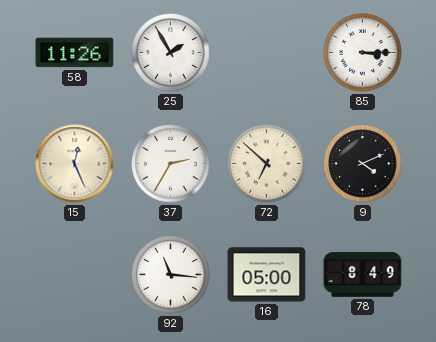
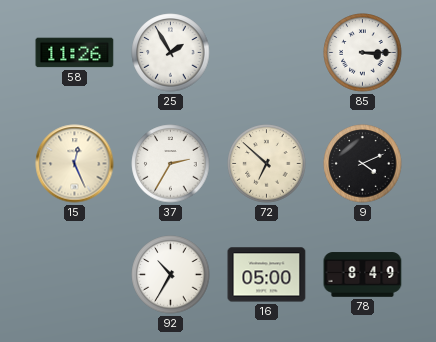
92: 11:16 -> 10:35
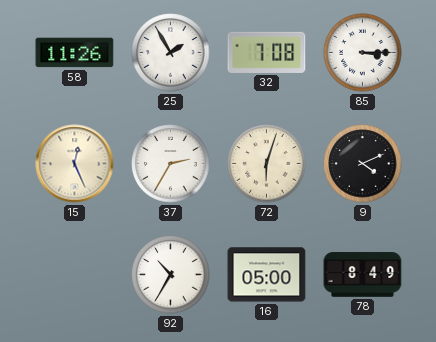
32: none -> 7:08
72: 6:52 -> 6:03
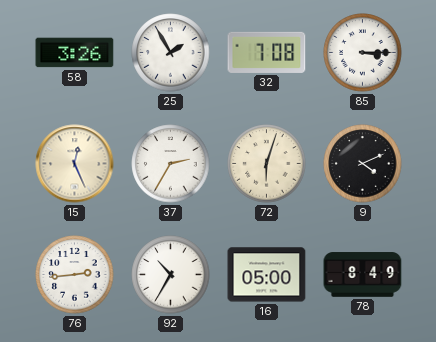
58: 11:26 -> 3:26
76: none -> 2:44
